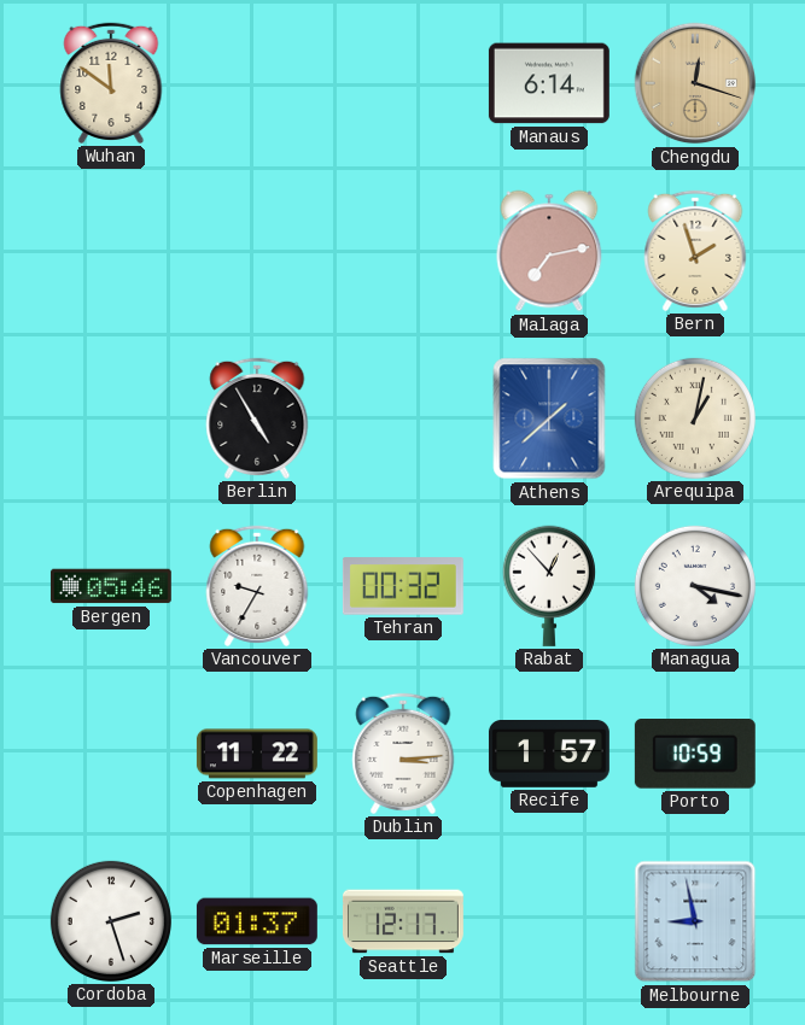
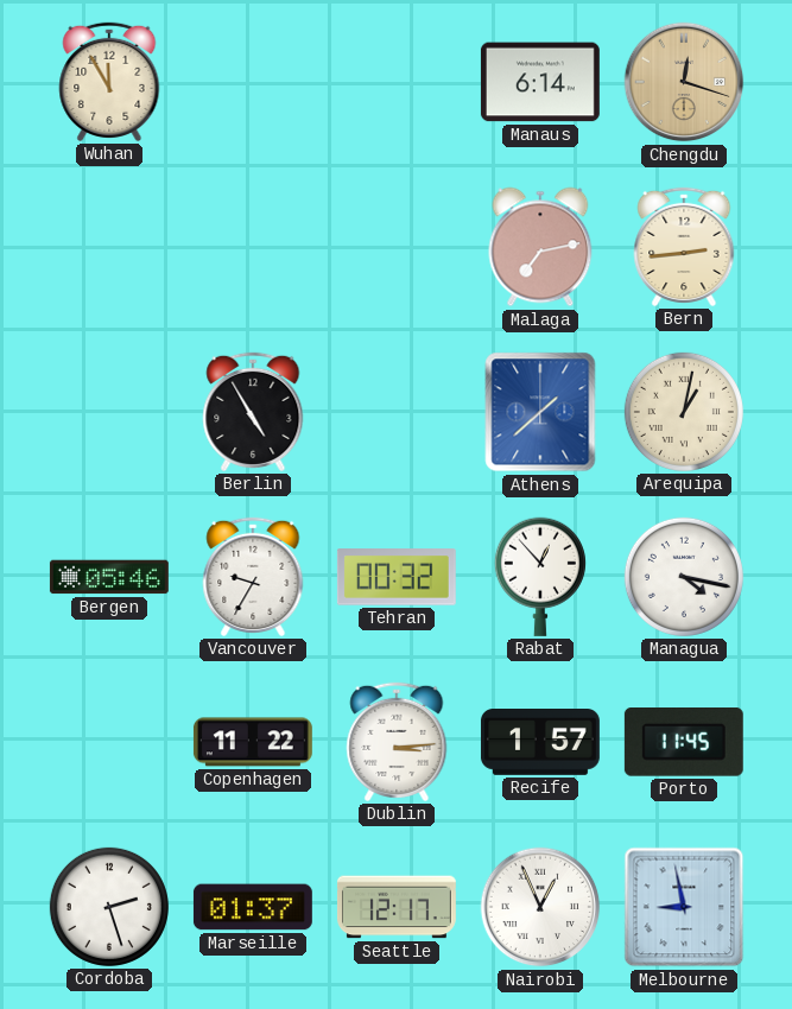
Wuhan: 11:51 -> 11:55
Bern: 1:57 -> 2:44
Porto: 10:59 -> 11:45
Nairobi: none -> 12:56
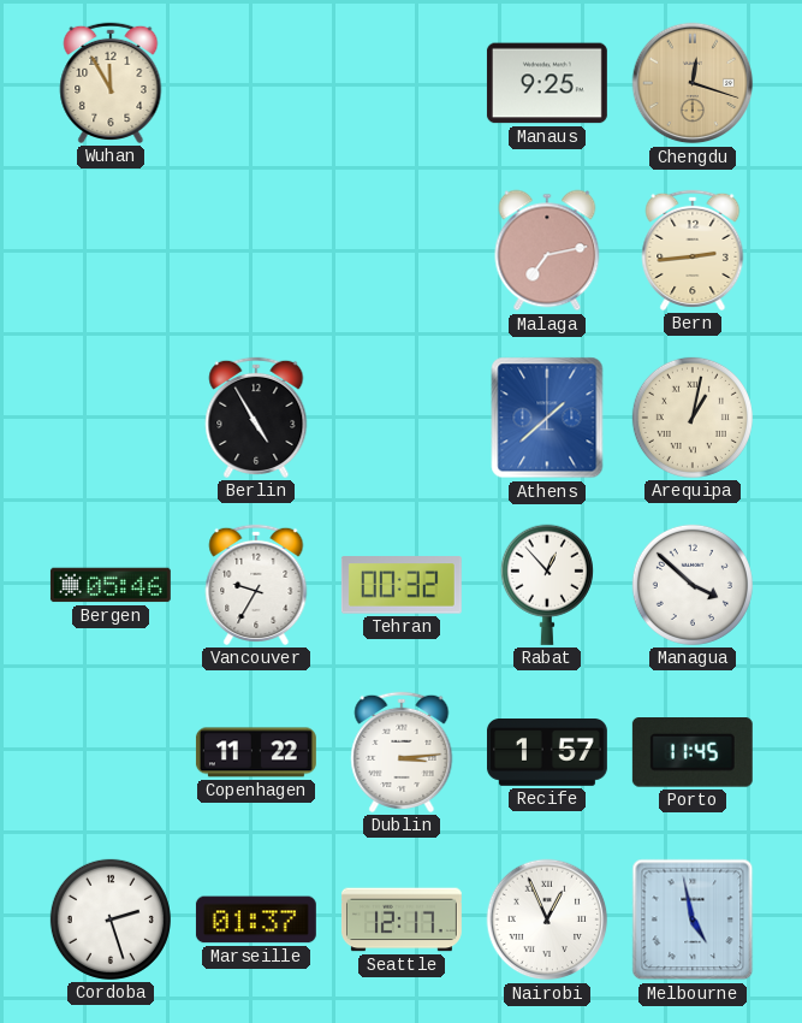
Manaus: 6:14 -> 9:25
Managua: 4:17 -> 3:52
Melbourne: 8:58 -> 4:58
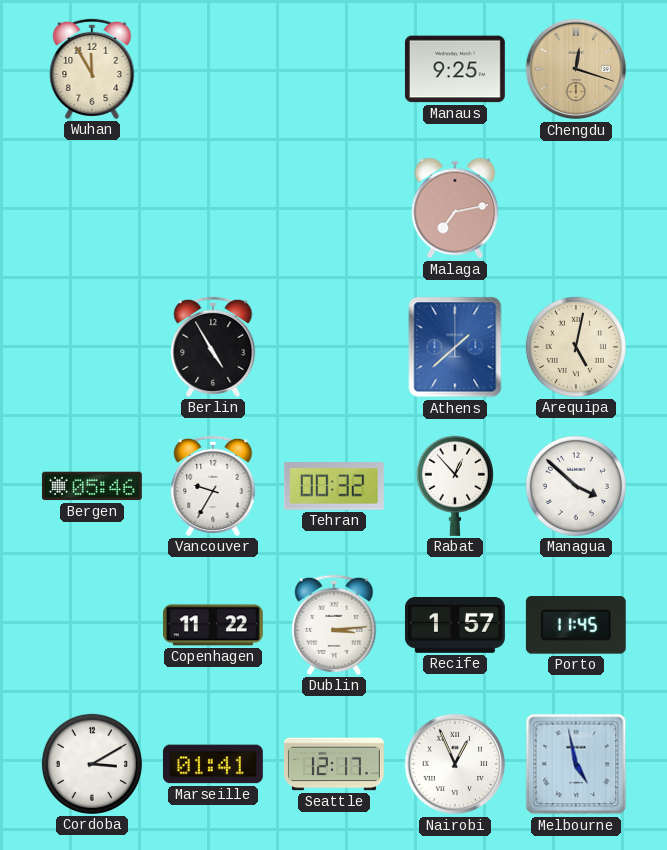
Bern: 2:44 -> none
Arequipa: 1:02 -> 5:02
Cordoba: 2:27 -> 3:10
Marseille: 01:37 -> 01:41
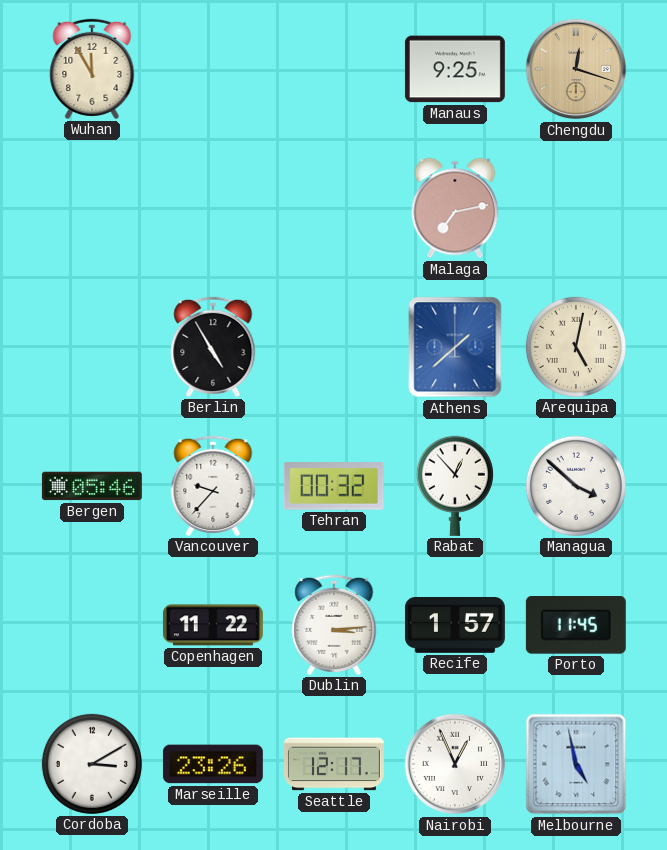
Vancouver: 9:35 -> 9:37
Marseille: 01:41 -> 23:26
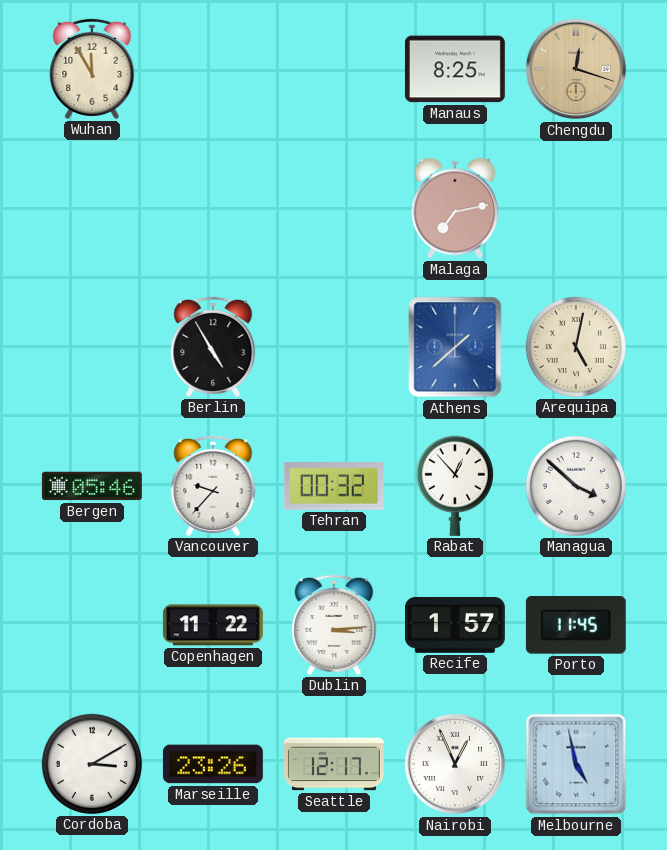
Manaus: 9:25 -> 8:25
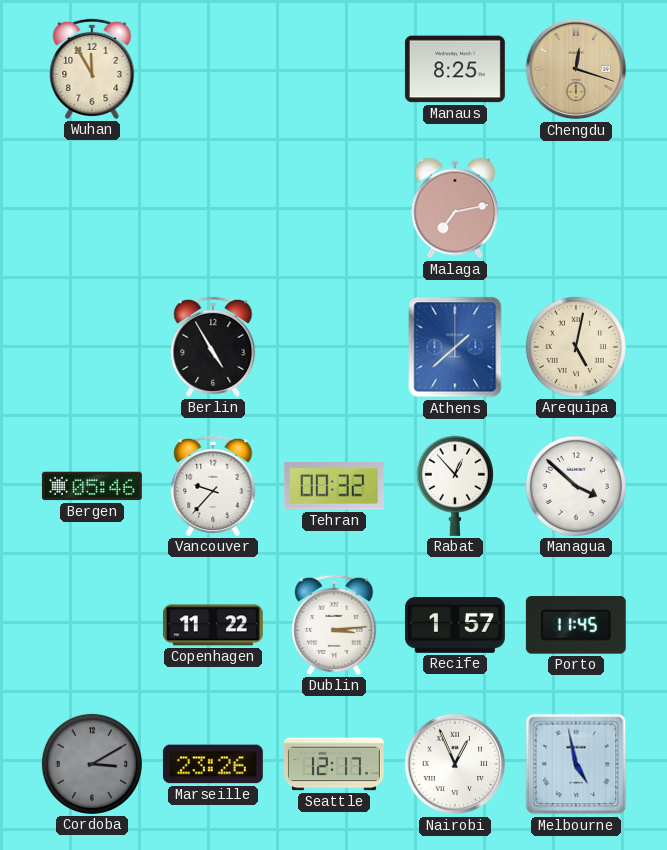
Cordoba dial: white -> grey
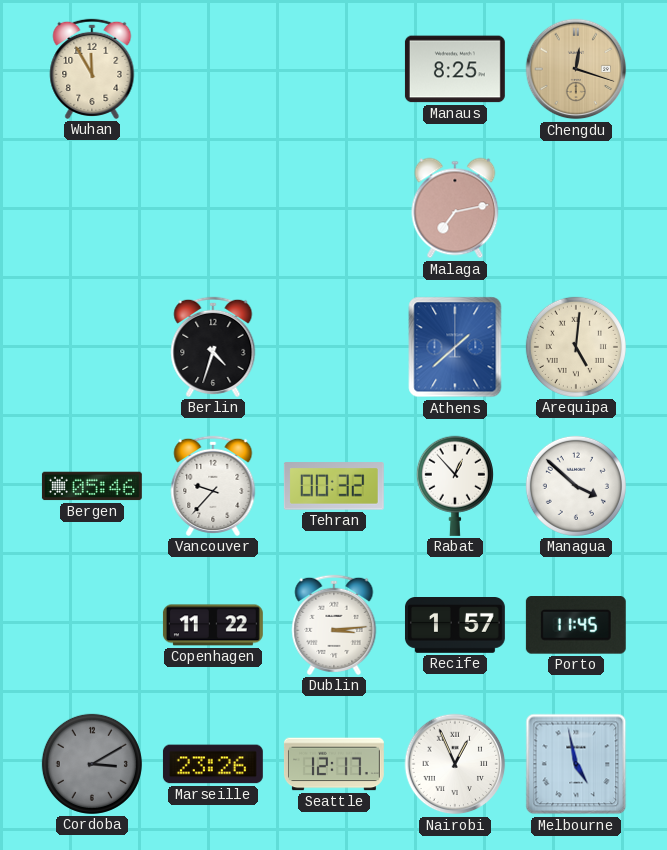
Berlin: 4:55 -> 4:33
Arequipa: 5:02 -> 5:01
